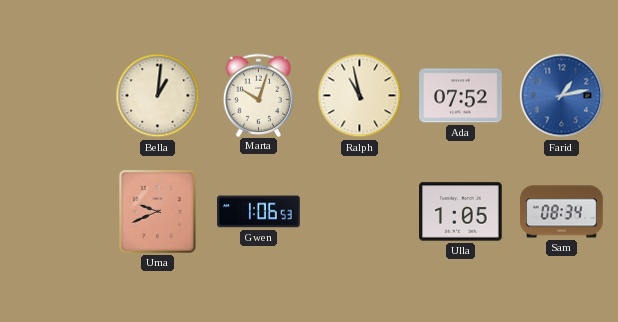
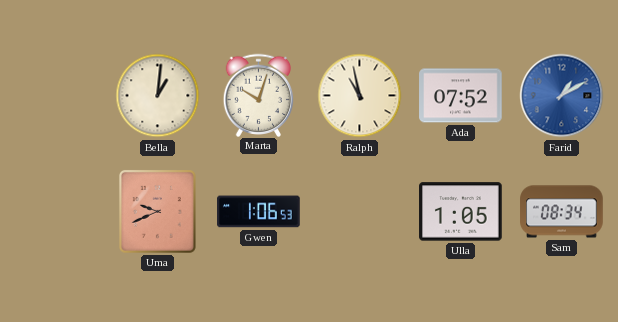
Farid: 1:13 -> 1:10
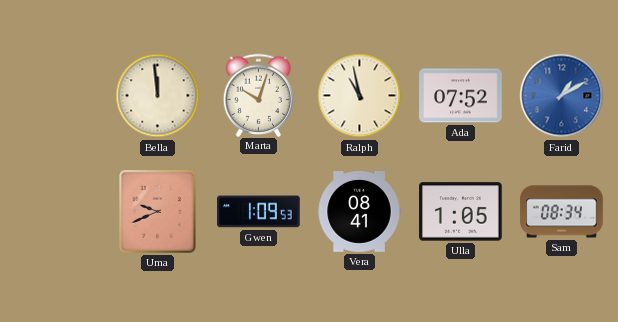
Bella: 1:01 -> 11:59
Gwen: 1:06 -> 1:09
Vera: none -> 08:41
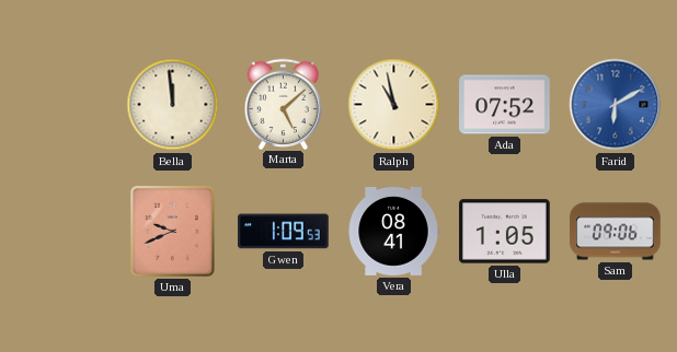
Marta: 10:03 -> 5:08
Farid: 1:10 -> 6:10
Sam: 08:34 -> 09:06
